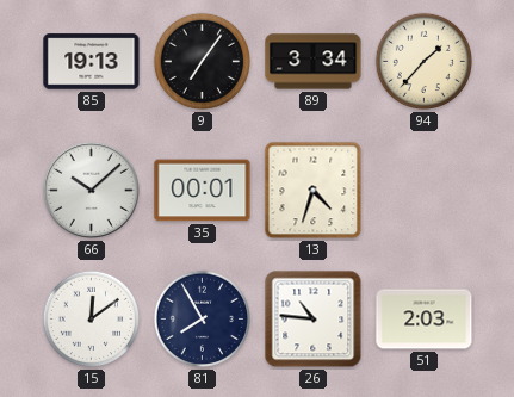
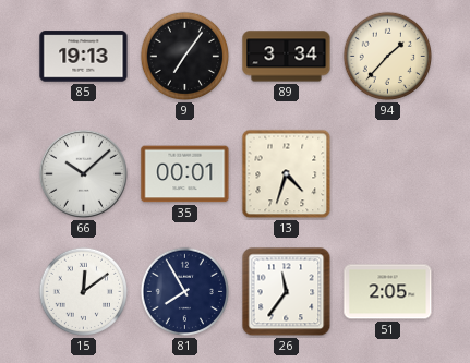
26: 10:46 -> 11:36
51: 2:03 -> 2:05
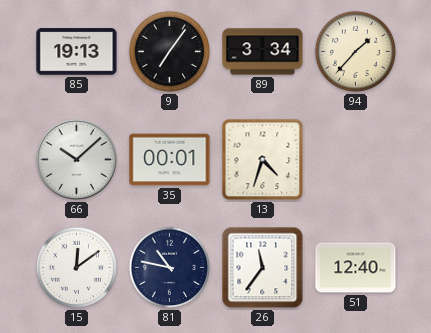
81: 7:55 -> 10:47
51: 2:05 -> 12:40
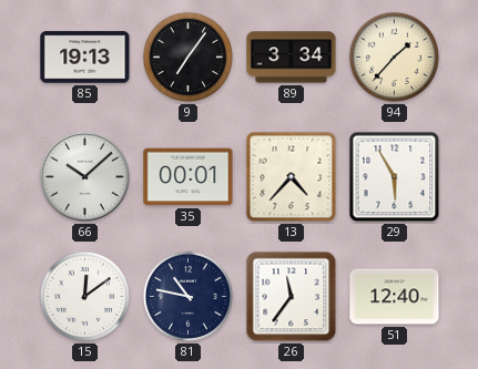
13: 4:33 -> 4:37
29: none -> 5:55
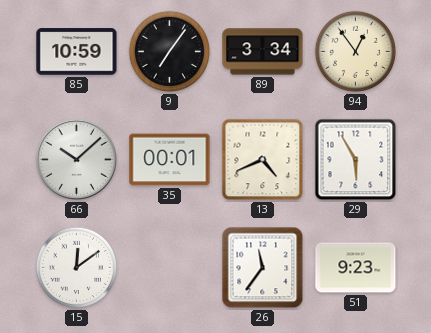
85: 19:13 -> 10:59
94: 1:37 -> 12:54
13: 4:37 -> 4:41
81: 10:47 -> none
51: 12:40 -> 9:23
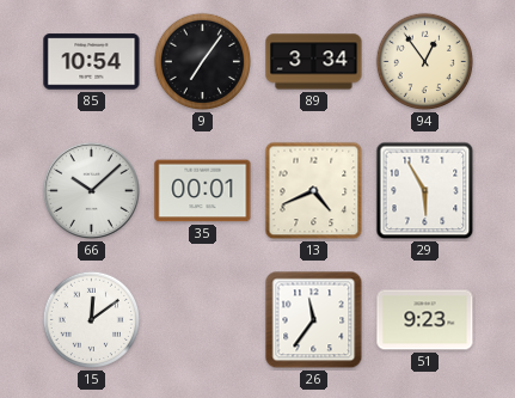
85: 10:59 -> 10:54
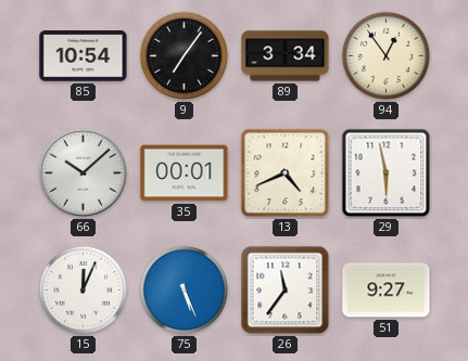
29: 5:55 -> 5:58
15: 12:09 -> 12:04
75: none -> 5:26
51: 9:23 -> 9:27
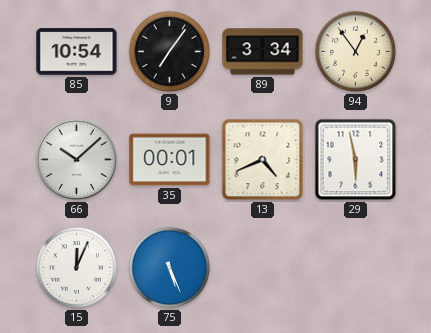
26: 11:36 -> none
51: 9:27 -> none
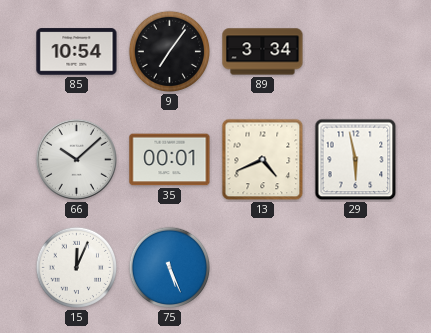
94: 12:54 -> none
